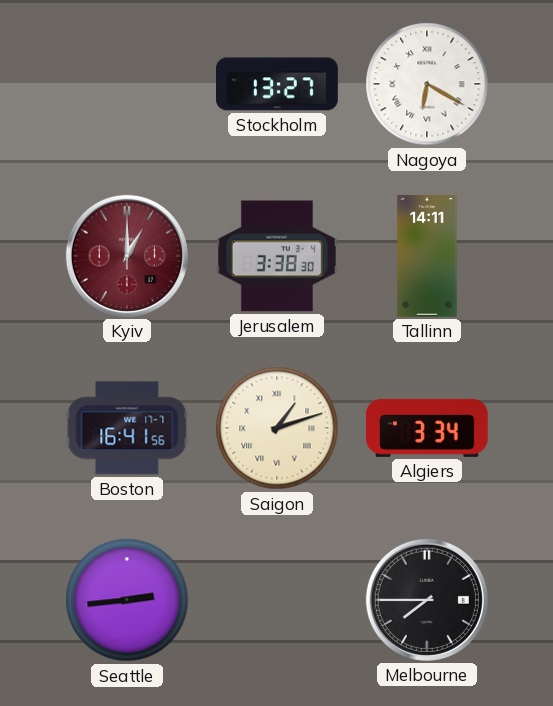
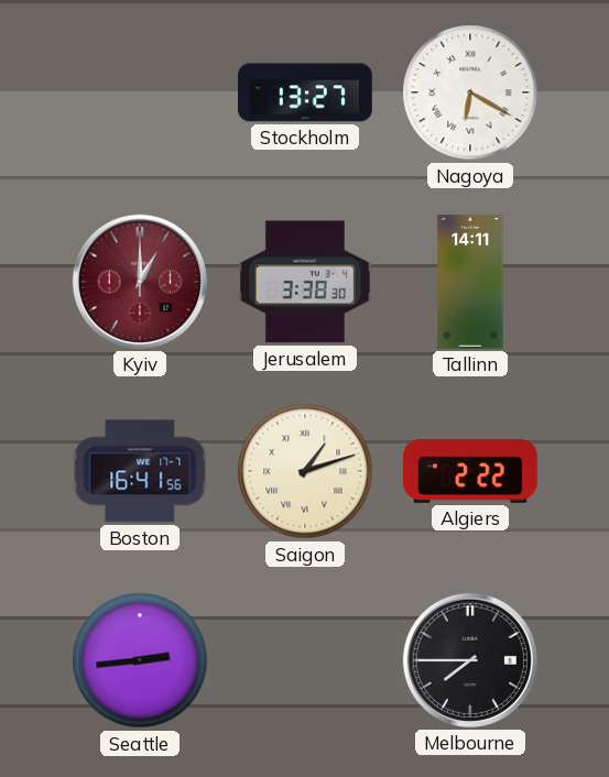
Algiers: 3:34 -> 2:22
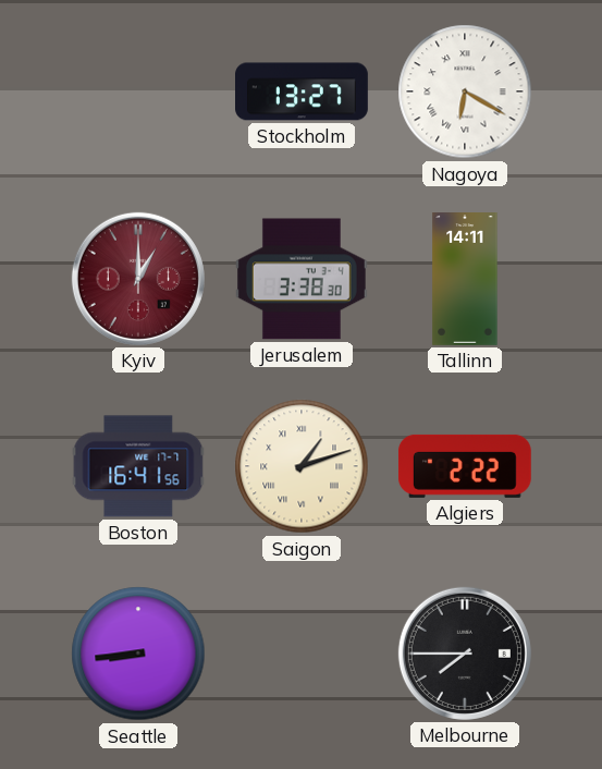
Seattle: 2:44 -> 8:44
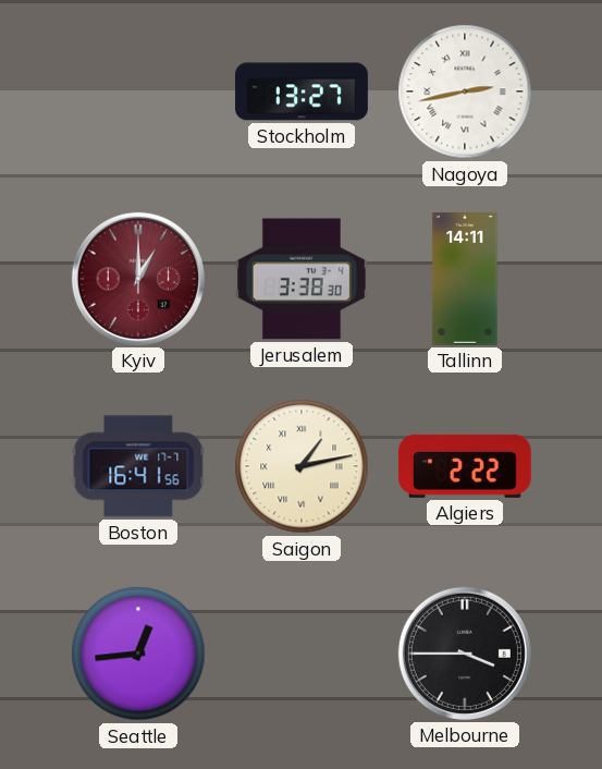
Nagoya: 6:20 -> 2:43
Saigon: 1:12 -> 1:13
Seattle: 8:44 -> 12:44
Melbourne: 7:45 -> 3:45
